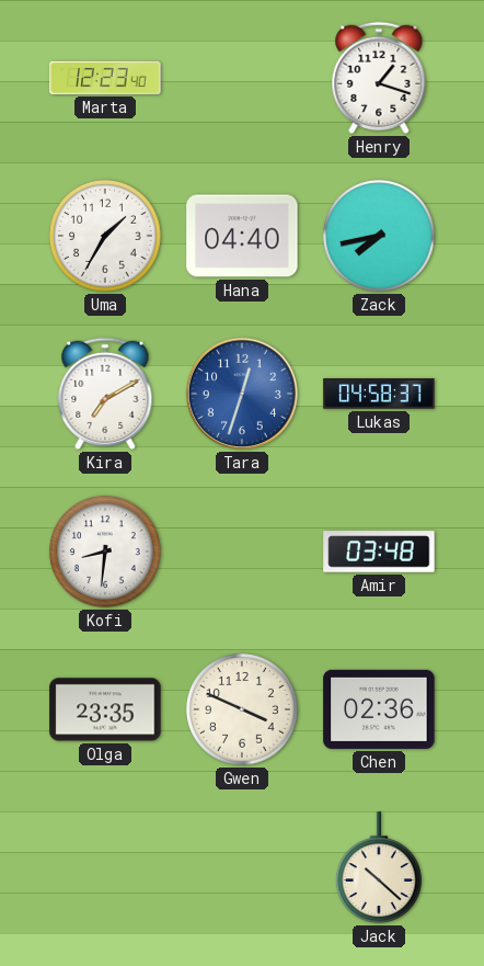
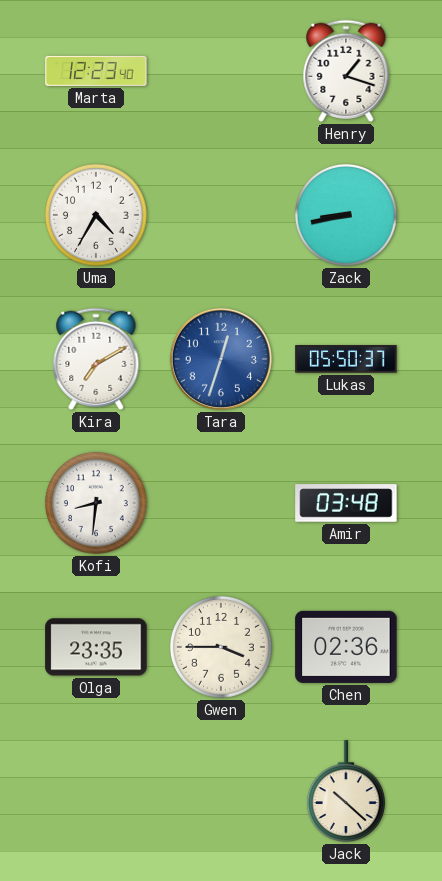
Uma: 1:35 -> 4:35
Hana: 04:40 -> none
Zack: 7:43 -> 8:43
Lukas: 04:58 -> 05:50
Gwen: 3:49 -> 3:45
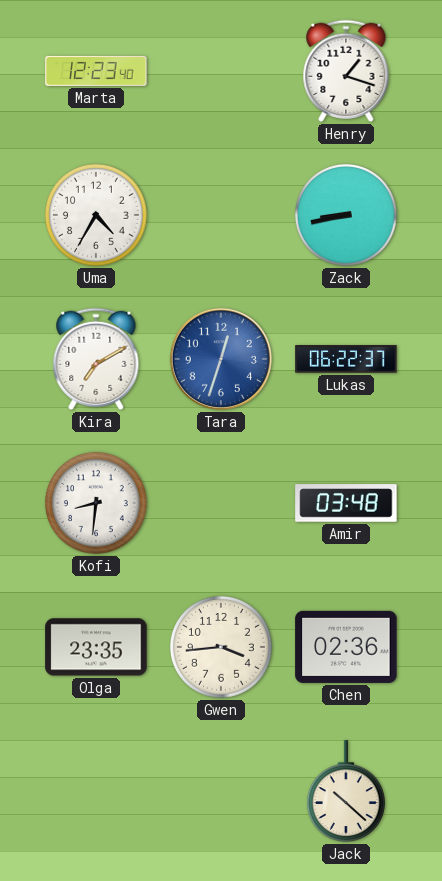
Lukas: 05:50 -> 06:22
Gwen: 3:45 -> 3:44
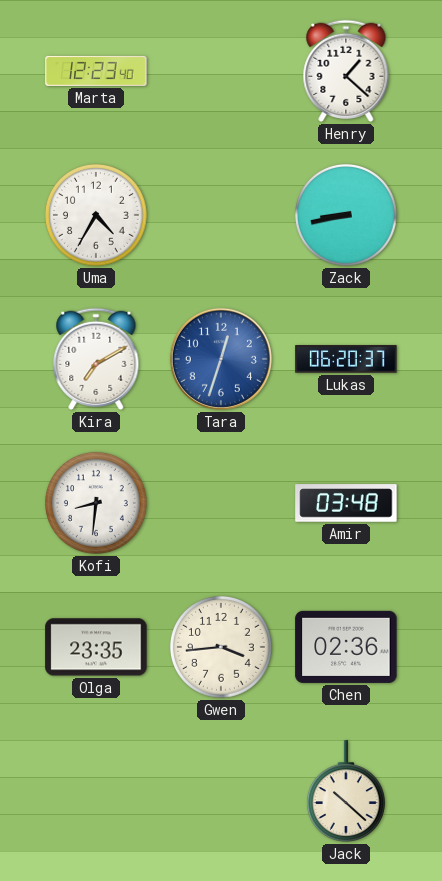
Henry: 1:18 -> 1:22
Lukas: 06:22 -> 06:20
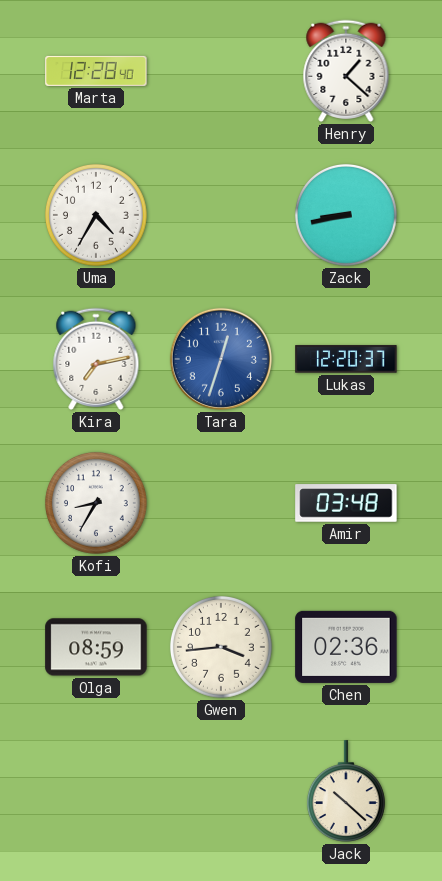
Marta: 12:23 -> 12:28
Kira: 7:10 -> 7:13
Lukas: 06:20 -> 12:20
Kofi: 8:31 -> 8:35
Olga: 23:35 -> 08:59
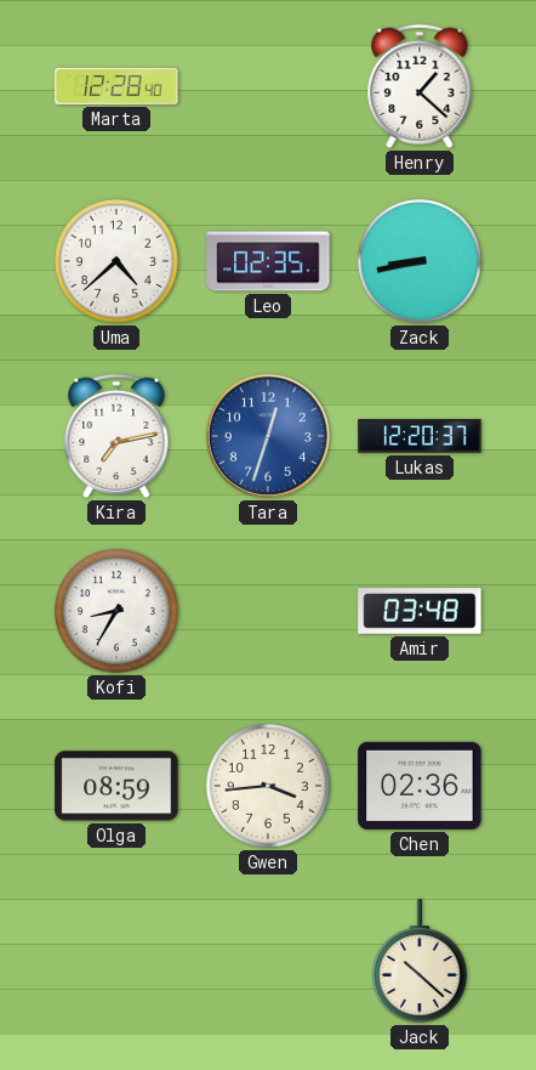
Uma: 4:35 -> 4:38
Leo: none -> 02:35
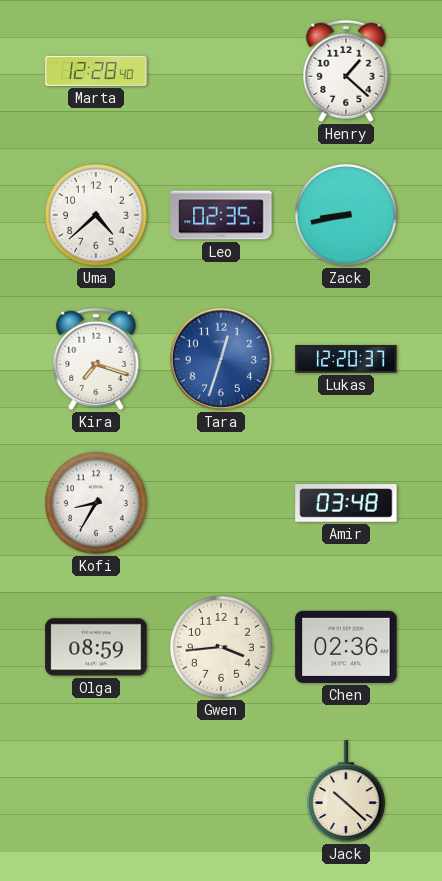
Kira: 7:13 -> 7:18
